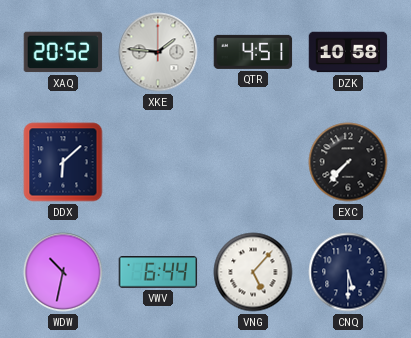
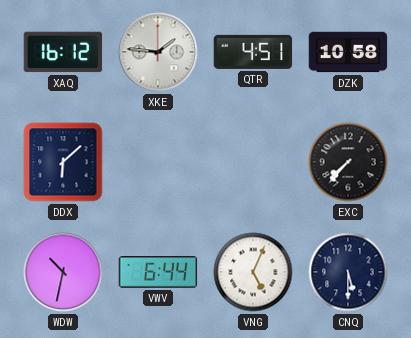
XAQ: 20:52 -> 16:12
VNG: 5:07 -> 5:04
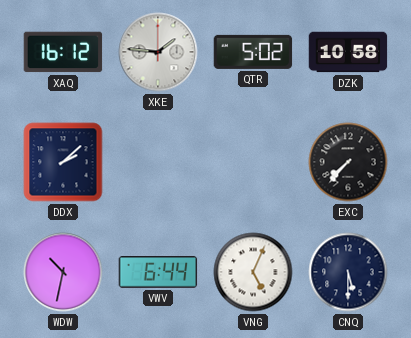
QTR: 4:51 -> 5:02
DDX: 6:08 -> 2:08
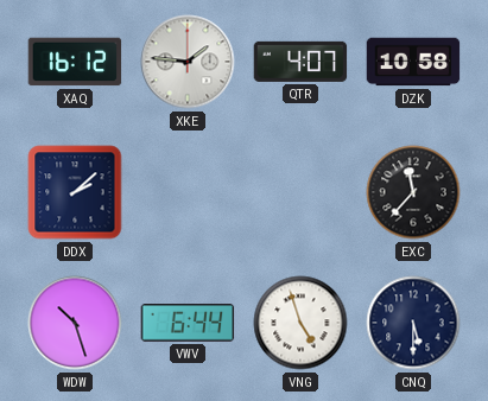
QTR: 5:02 -> 4:07
EXC: 7:37 -> 11:37
WDW: 10:32 -> 10:27
VNG: 5:04 -> 4:57
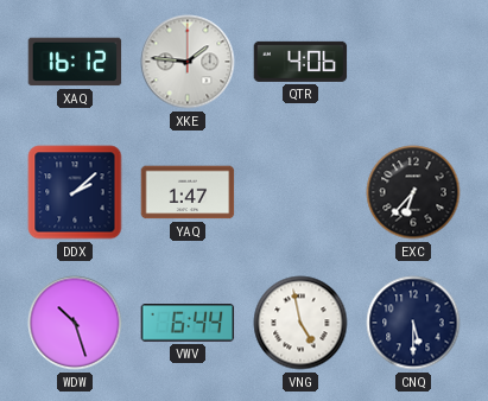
QTR: 4:07 -> 4:06
DZK: 10:58 -> none
YAQ: none -> 1:47
EXC: 11:37 -> 6:37
VNG: 4:57 -> 4:58
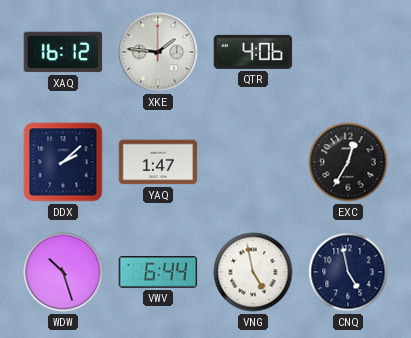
EXC: 6:37 -> 12:35
CNQ: 5:30 -> 4:58
